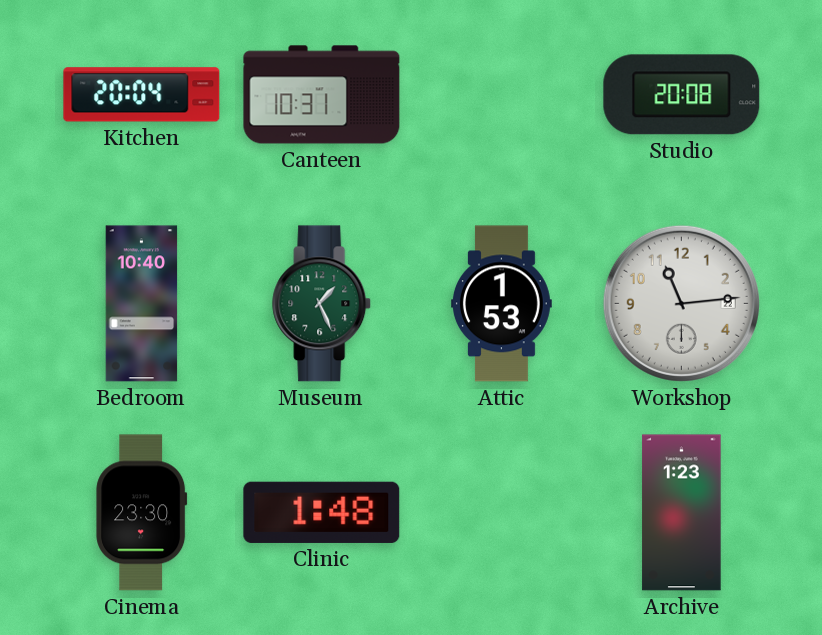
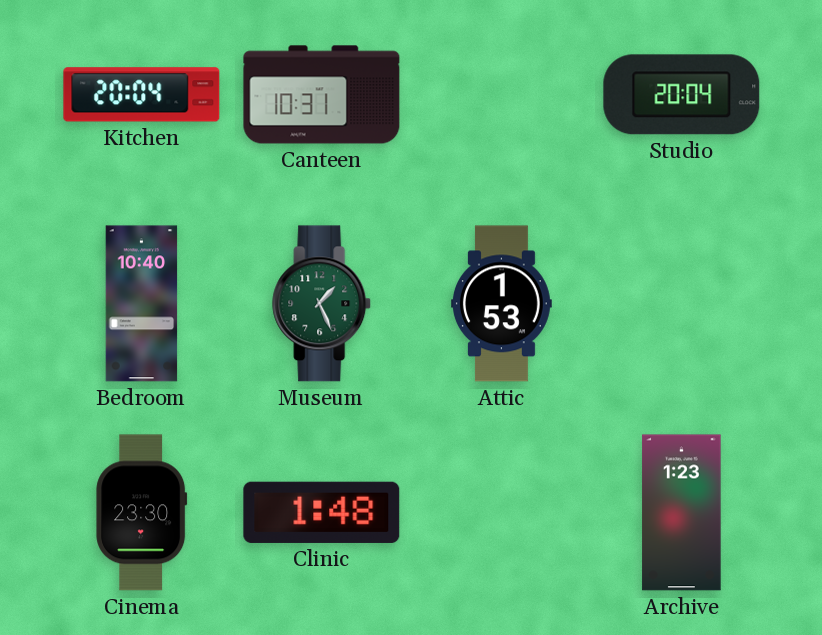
Studio: 20:08 -> 20:04
Workshop: 11:14 -> none
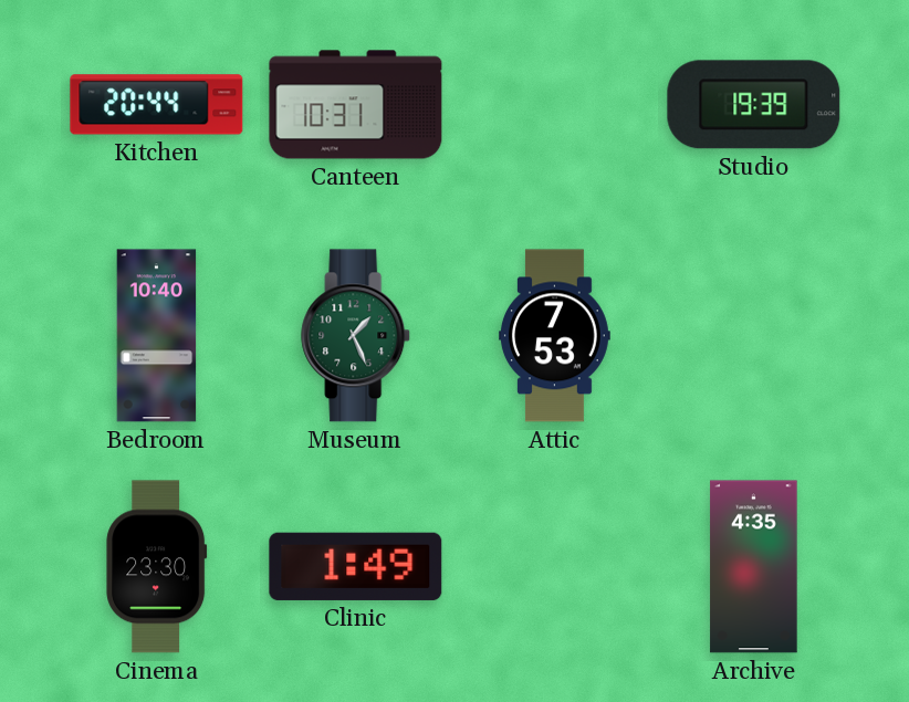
Kitchen: 20:04 -> 20:44
Studio: 20:04 -> 19:39
Attic: 1:53 -> 7:53
Clinic: 1:48 -> 1:49
Archive: 1:23 -> 4:35
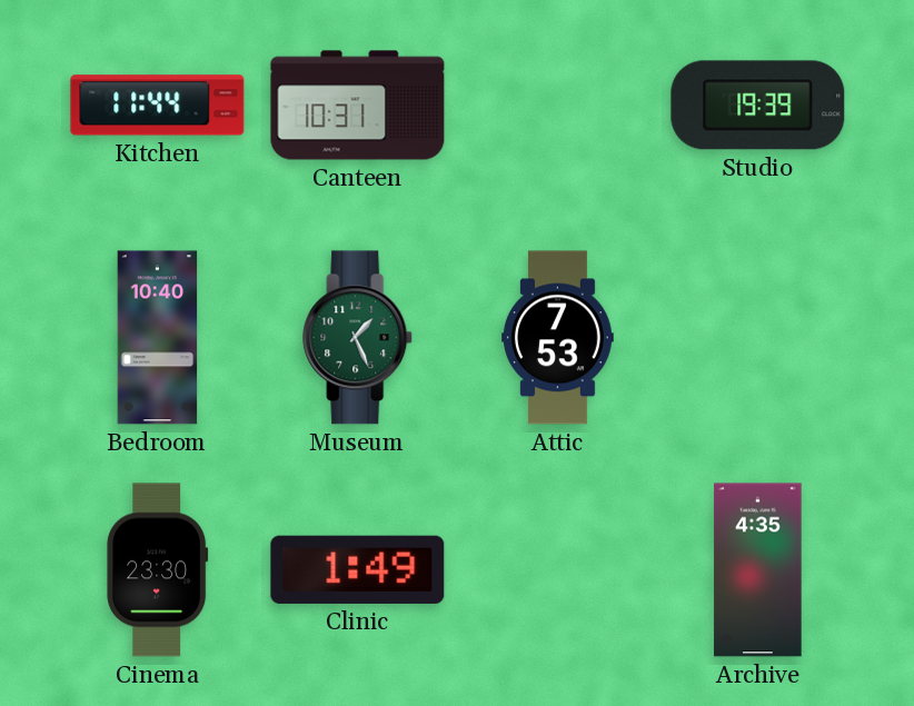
Kitchen: 20:44 -> 11:44
